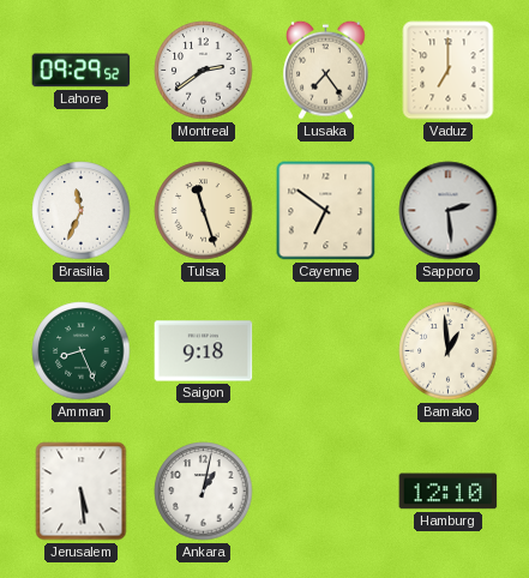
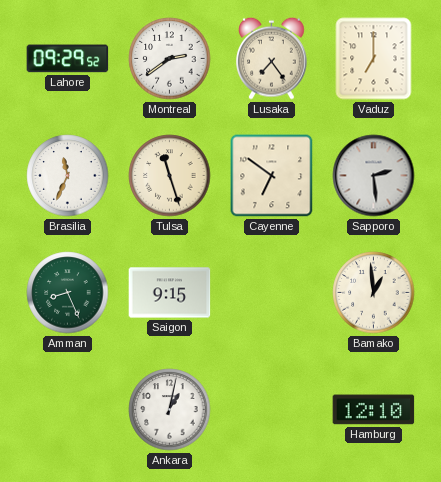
Saigon: 9:18 -> 9:15
Jerusalem: 5:29 -> none
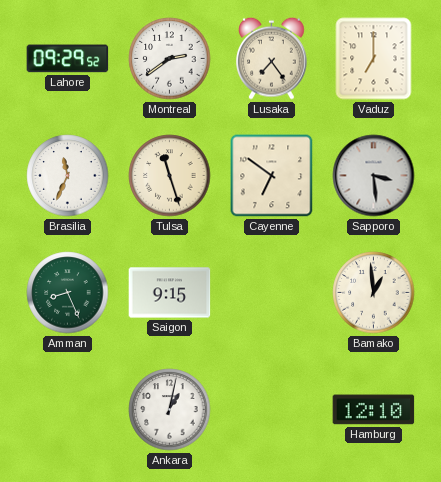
Sapporo: 2:29 -> 3:29
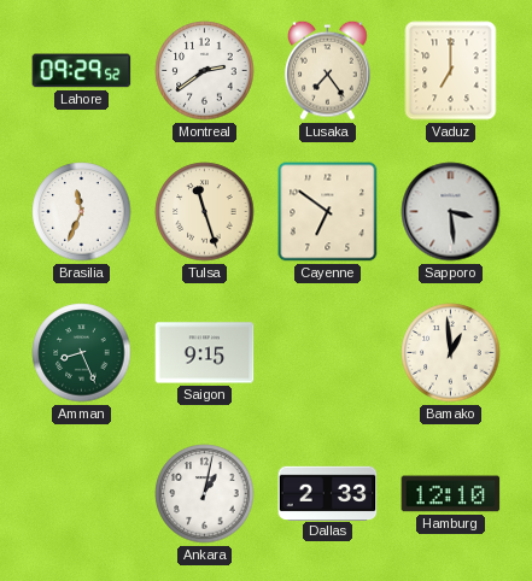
Dallas: none -> 2:33
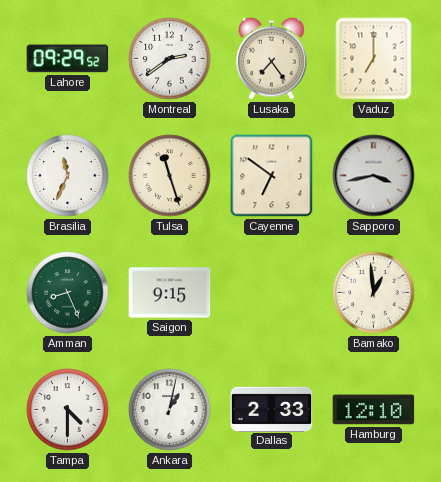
Sapporo: 3:29 -> 3:43
Tampa: none -> 4:30
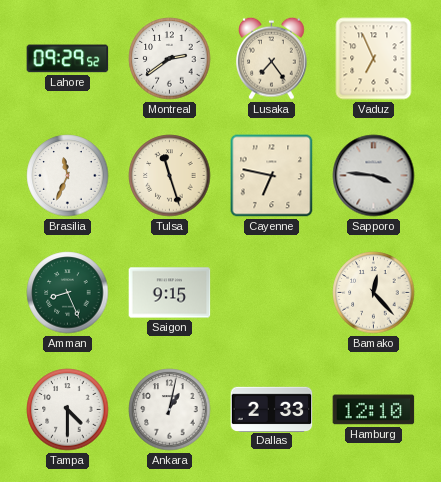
Vaduz: 7:00 -> 6:56
Cayenne: 6:51 -> 6:47
Sapporo: 3:43 -> 3:46
Bamako: 12:59 -> 12:23
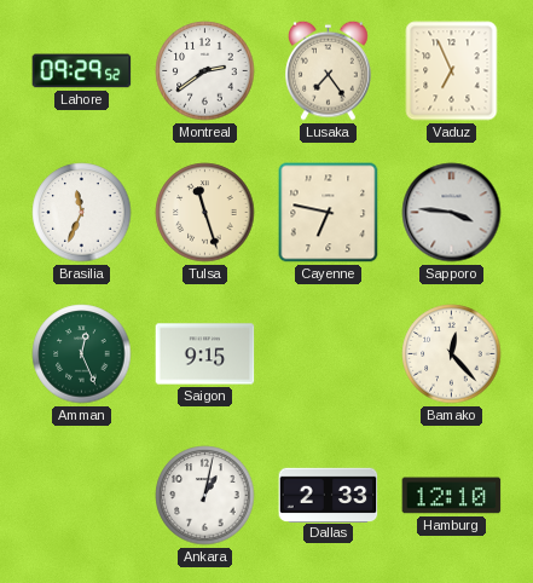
Amman: 8:26 -> 12:26
Tampa: 4:30 -> none
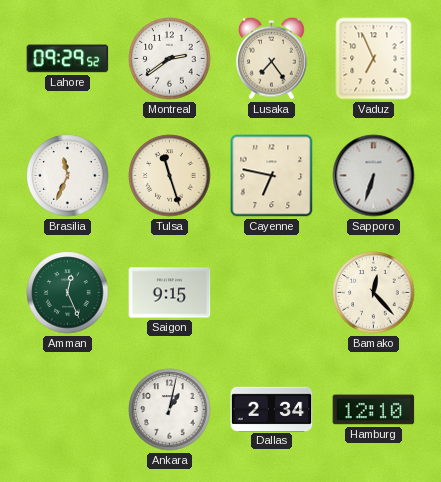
Sapporo: 3:46 -> 6:33
Dallas: 2:33 -> 2:34
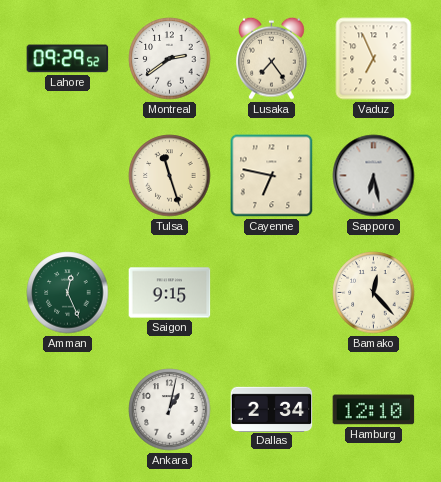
Brasilia: 11:34 -> none
Sapporo: 6:33 -> 6:28
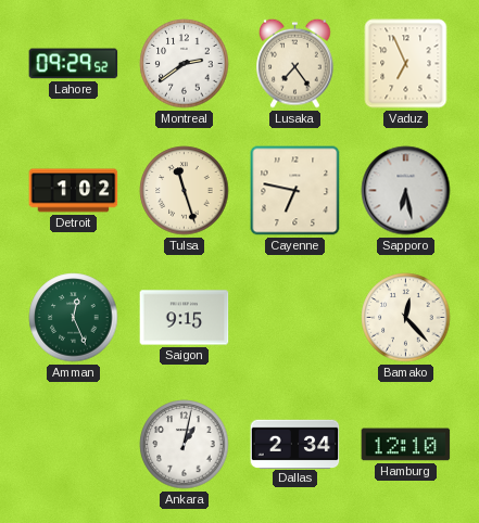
Detroit: none -> 1:02
